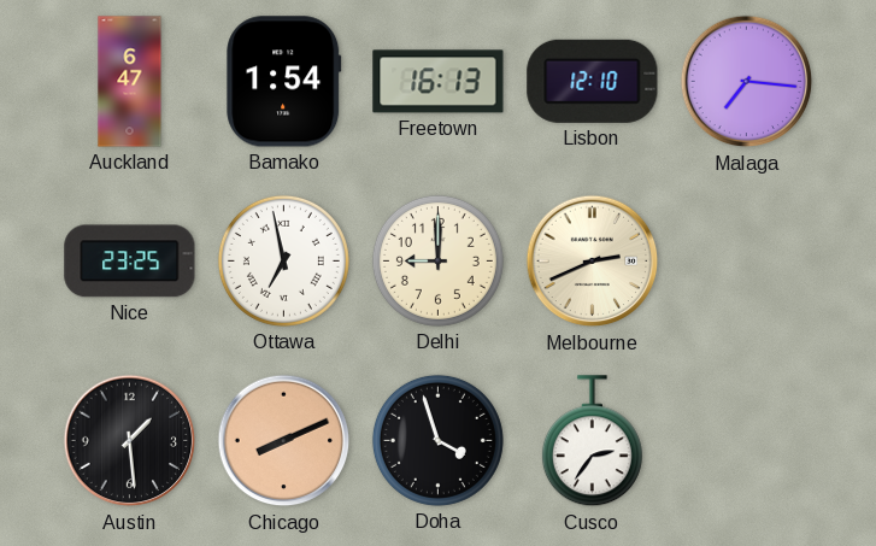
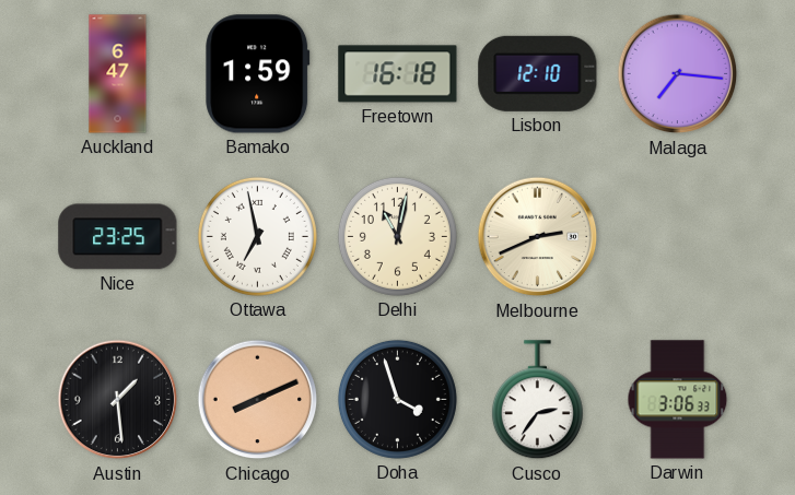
Bamako: 1:54 -> 1:59
Freetown: 16:13 -> 16:18
Delhi: 9:00 -> 11:02
Darwin: none -> 3:06
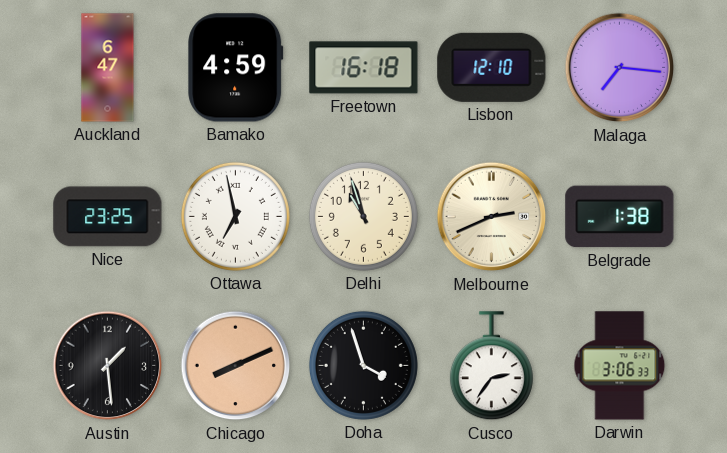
Bamako: 1:59 -> 4:59
Delhi: 11:02 -> 10:57
Belgrade: none -> 1:38
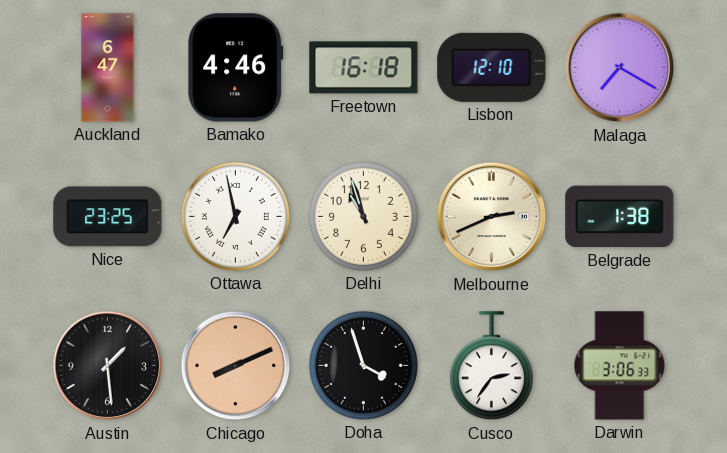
Bamako: 4:59 -> 4:46
Malaga: 7:16 -> 7:20
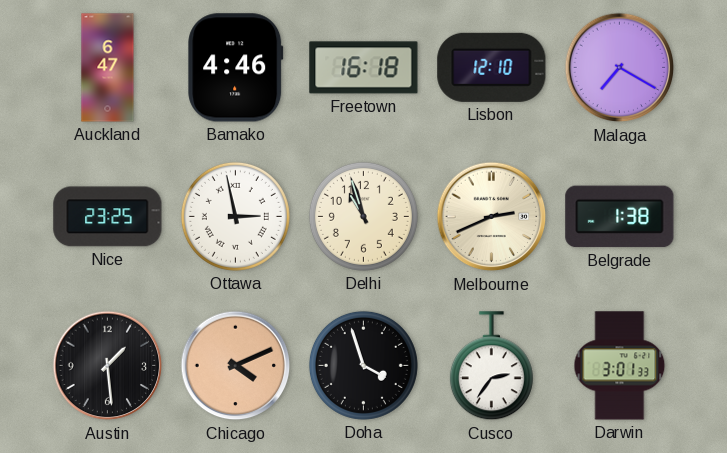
Ottawa: 6:58 -> 2:58
Chicago: 8:11 -> 4:11
Darwin: 3:06 -> 3:01
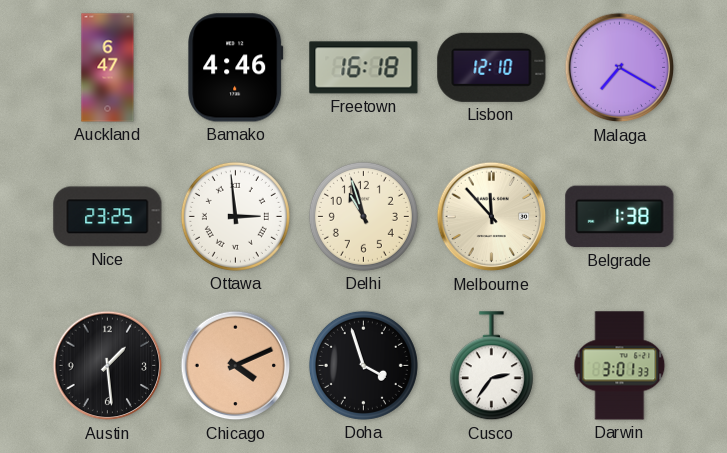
Ottawa: 2:58 -> 2:59
Melbourne: 2:41 -> 11:53
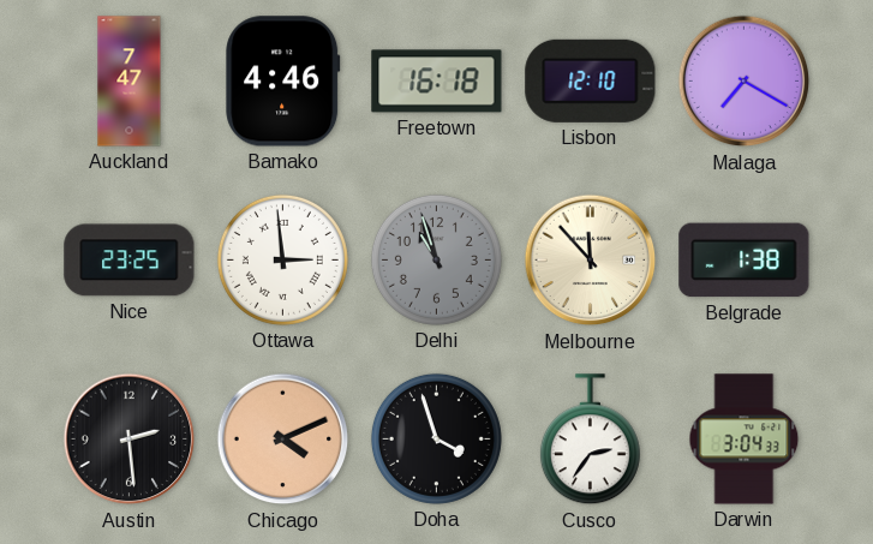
Auckland: 6:47 -> 7:47
Delhi dial: cream -> grey
Austin: 1:29 -> 2:29
Darwin: 3:01 -> 3:04
